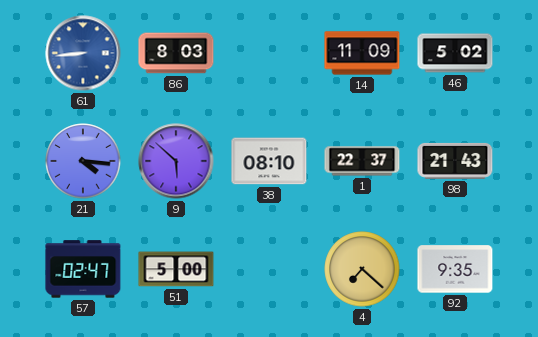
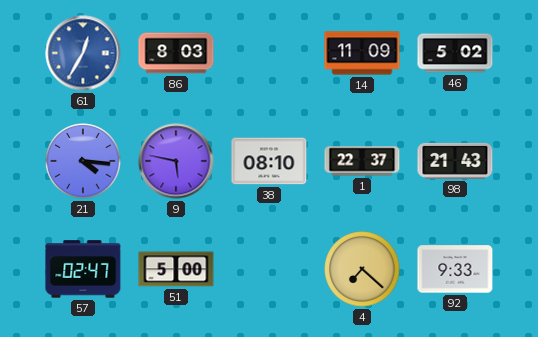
61: 8:44 -> 12:35
9: 5:52 -> 5:47
92: 9:35 -> 9:33
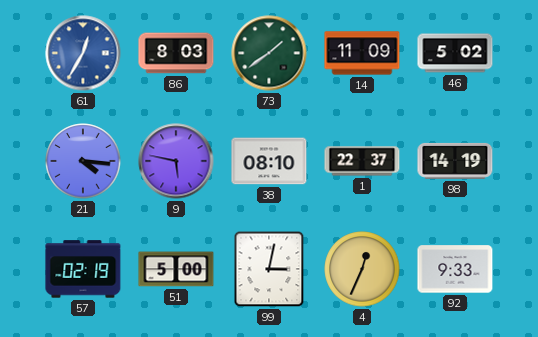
73: none -> 1:39
98: 21:43 -> 14:19
57: 02:47 -> 02:19
99: none -> 3:02
4: 7:22 -> 12:34
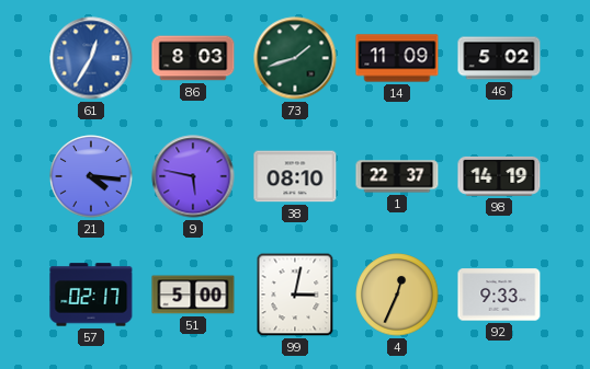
73: 1:39 -> 1:42
57: 02:19 -> 02:17
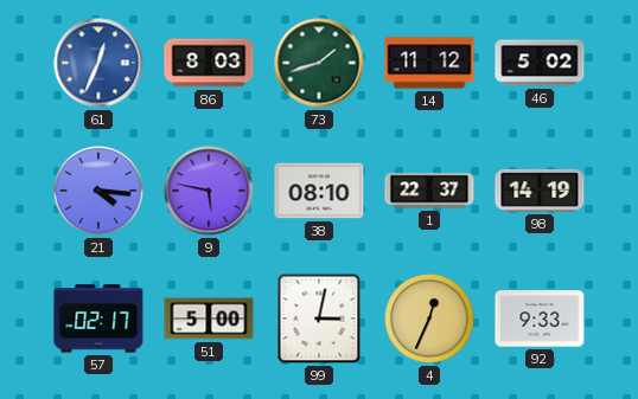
61: 12:35 -> 12:34
14: 11:09 -> 11:12
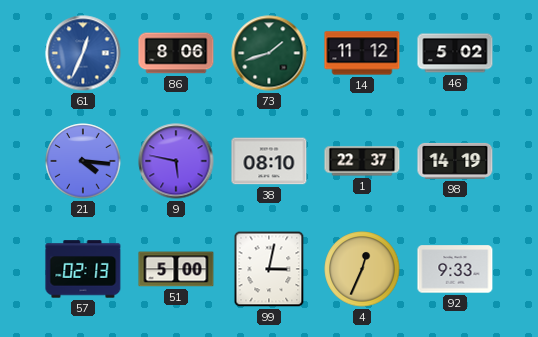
86: 8:03 -> 8:06
57: 02:17 -> 02:13
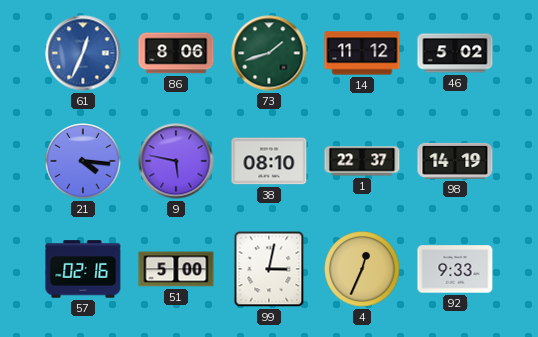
57: 02:13 -> 02:16
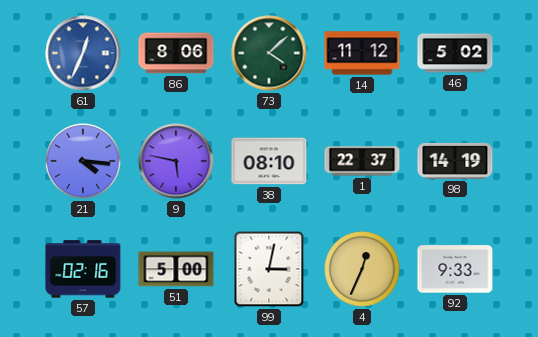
73: 1:42 -> 4:08
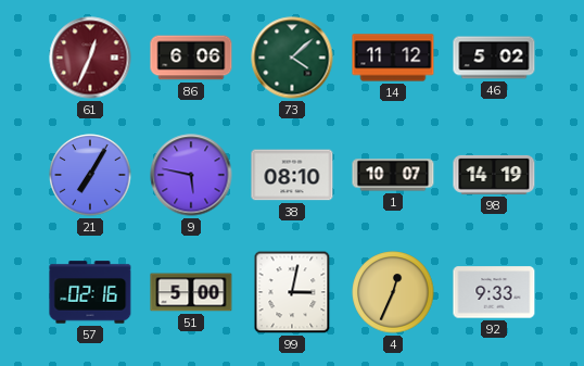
61 dial: blue -> burgundy
86: 8:06 -> 6:06
21: 4:16 -> 7:05
1: 22:37 -> 10:07
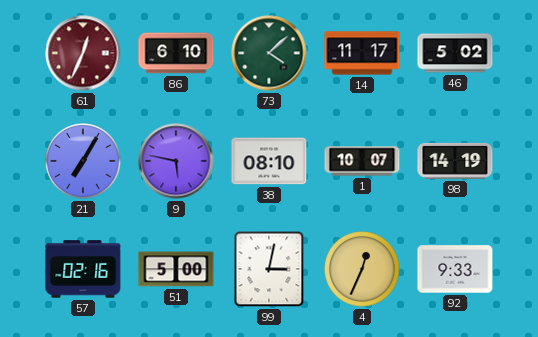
86: 6:06 -> 6:10
14: 11:12 -> 11:17
